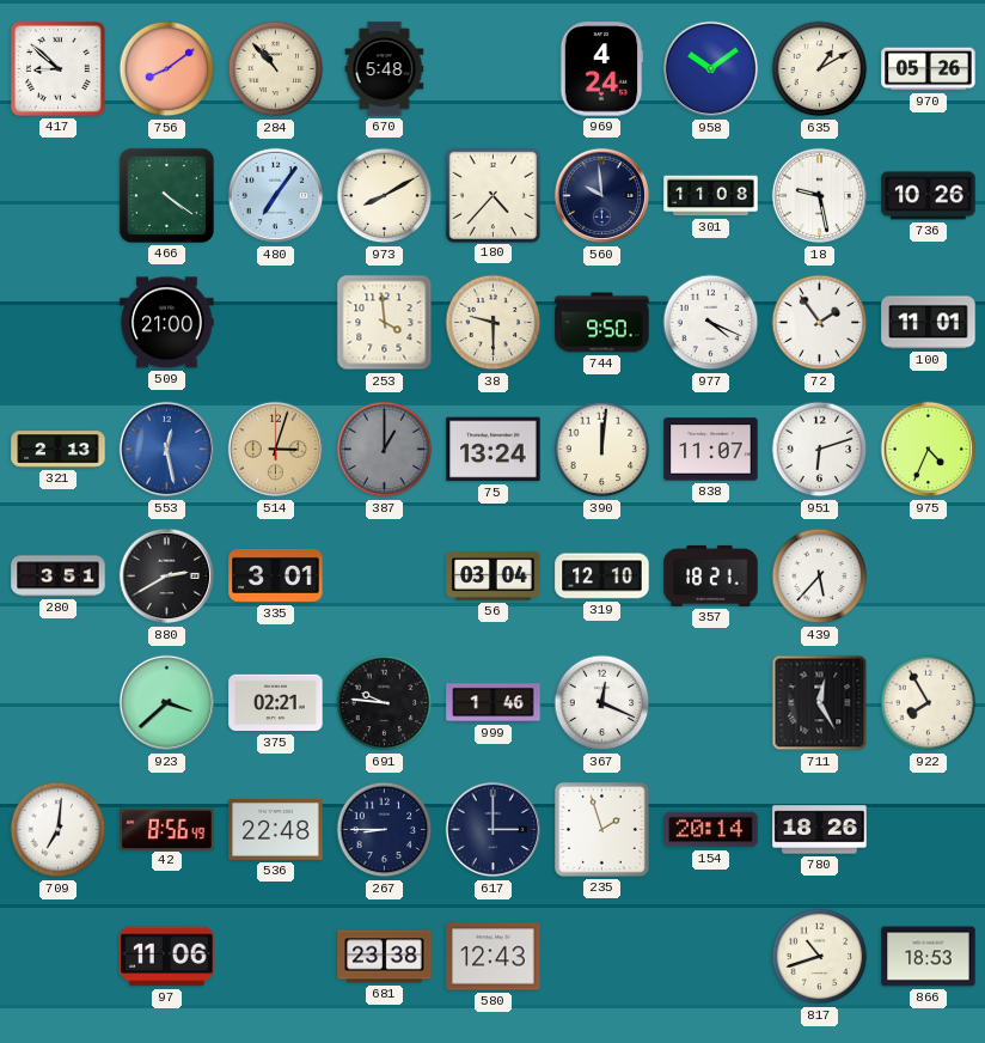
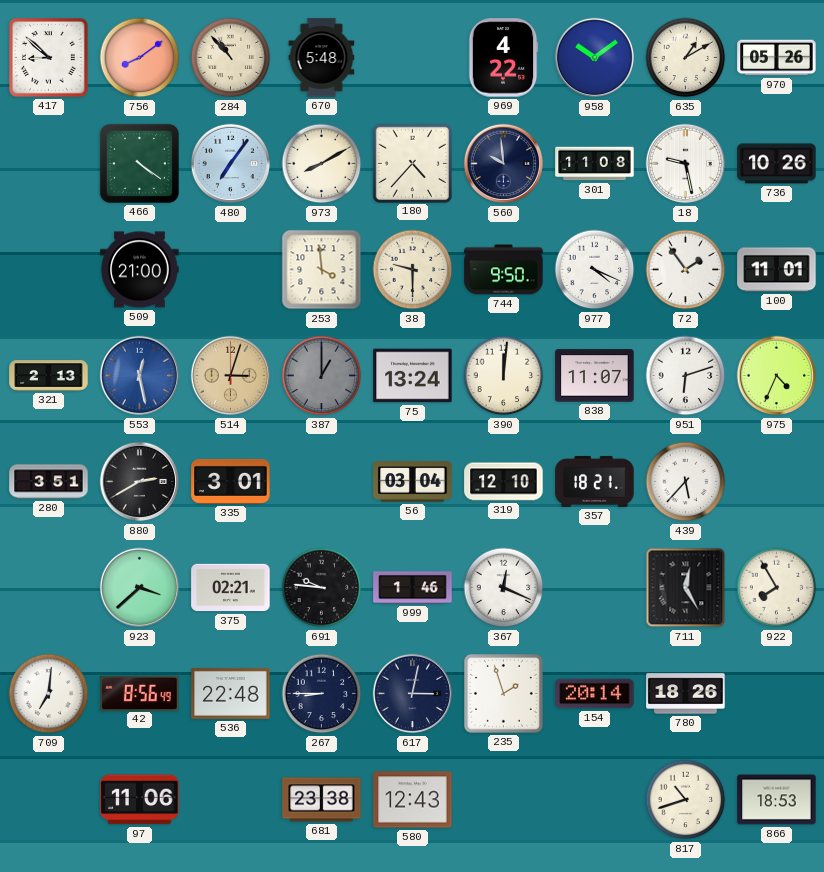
969: 4:24 -> 4:22
617: 3:00 -> 3:02
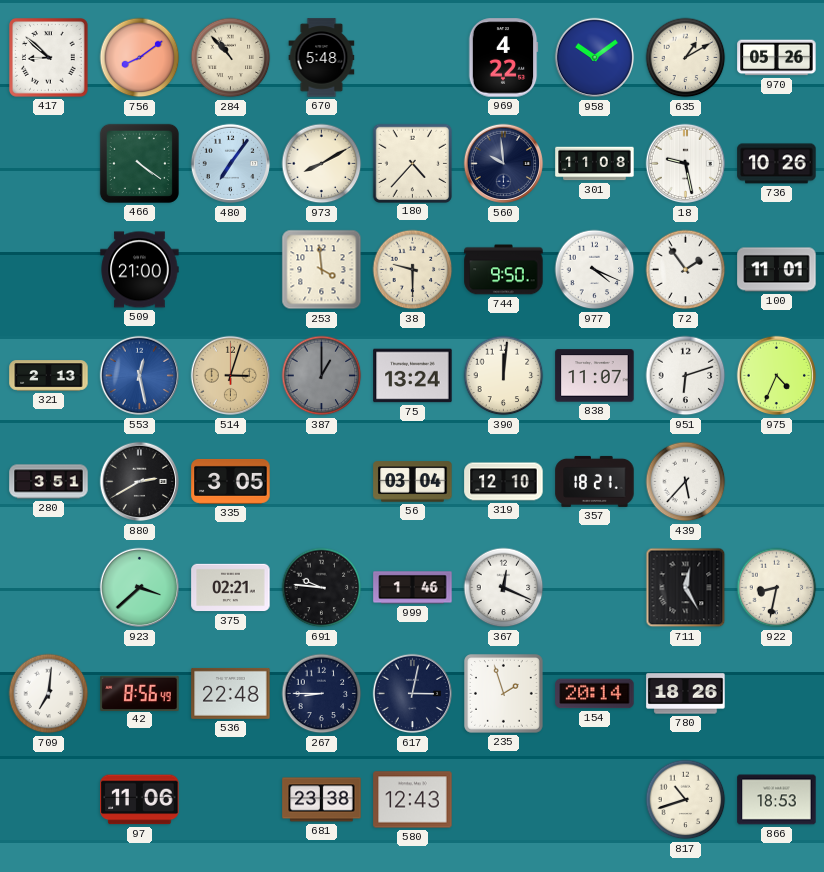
335: 3:01 -> 3:05
922: 7:55 -> 8:32
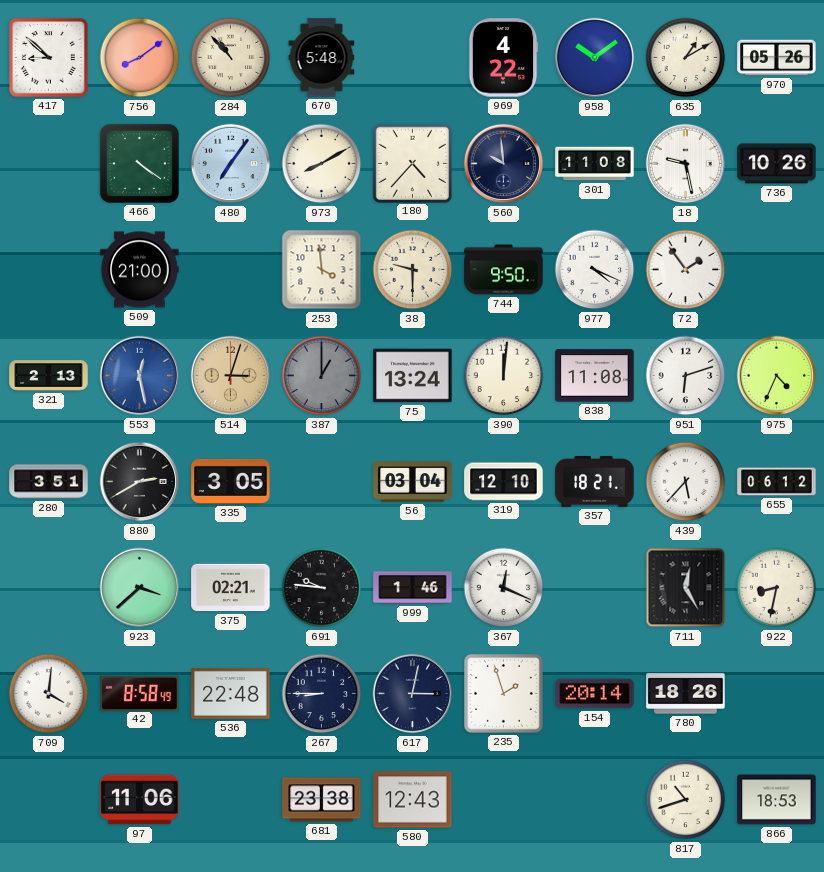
100: 11:01 -> none
838: 11:07 -> 11:08
655: none -> 06:12
709: 7:01 -> 4:01
42: 8:56 -> 8:58
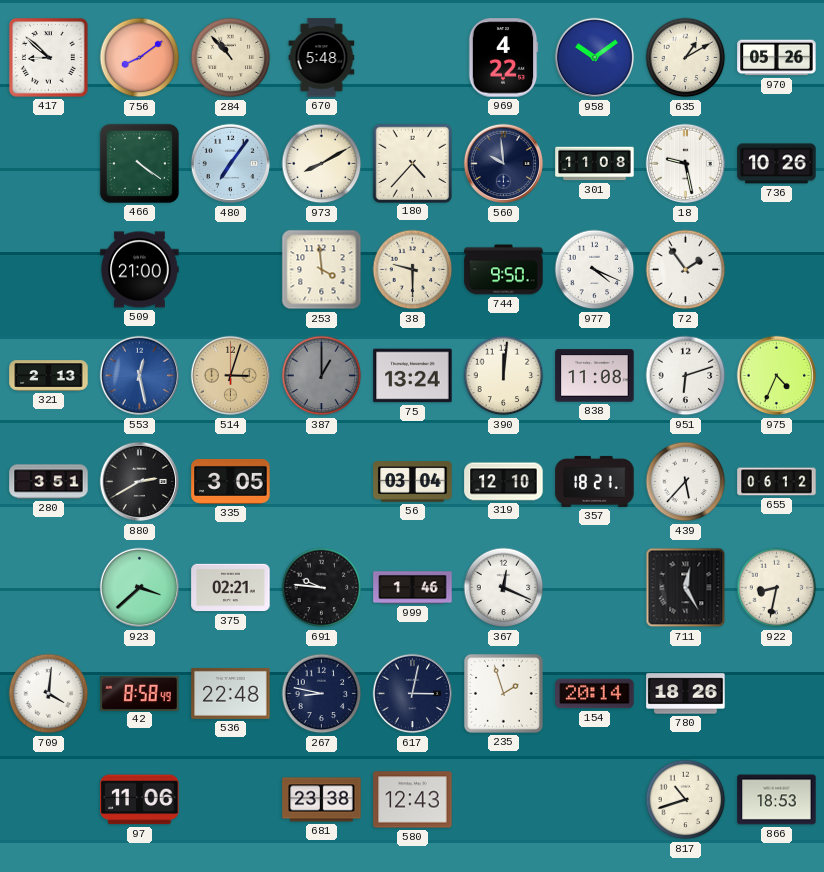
267: 8:45 -> 8:47
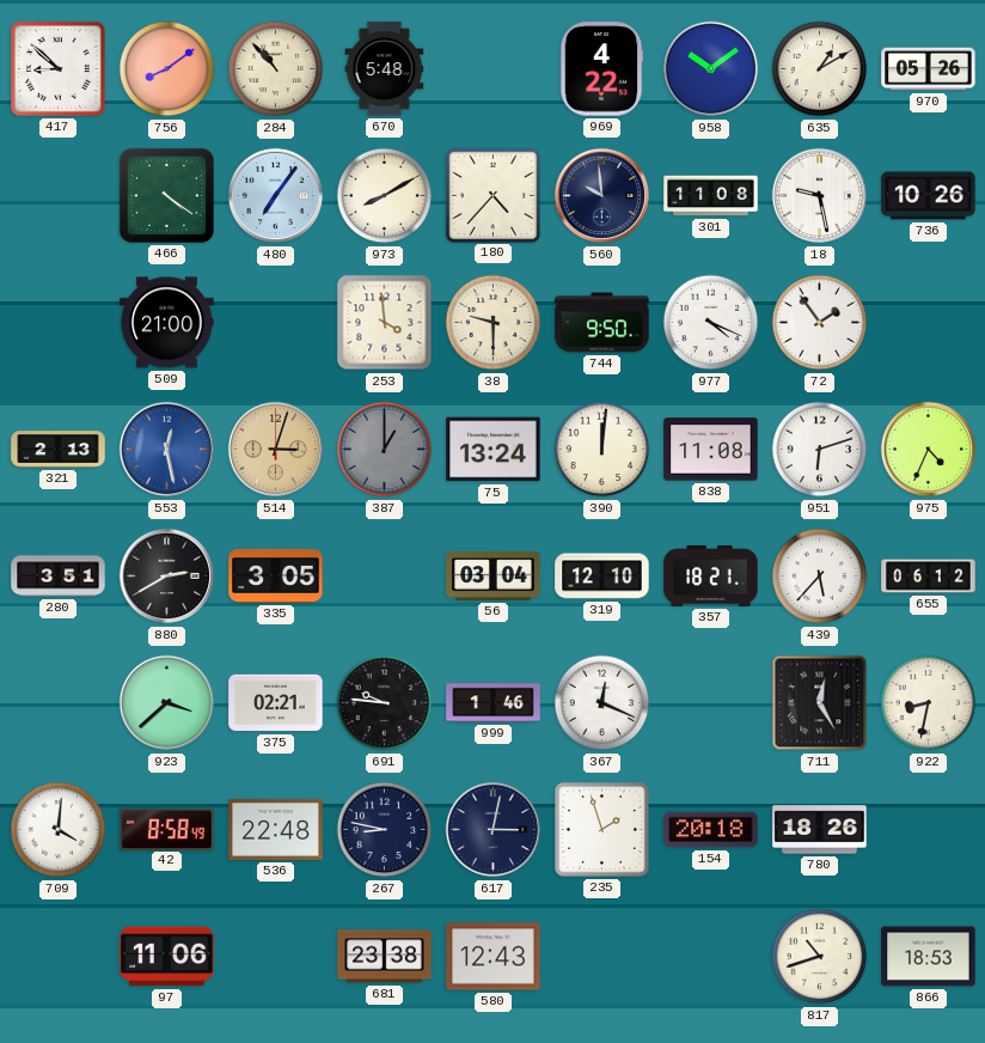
154: 20:14 -> 20:18
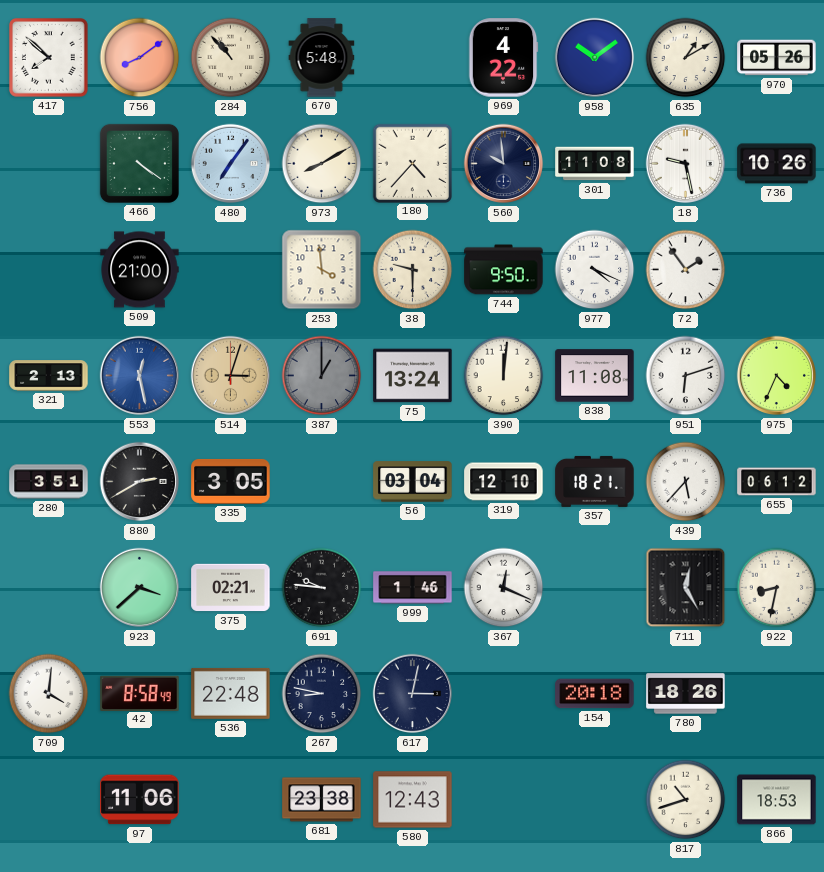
417: 8:52 -> 7:52
235: 1:57 -> none
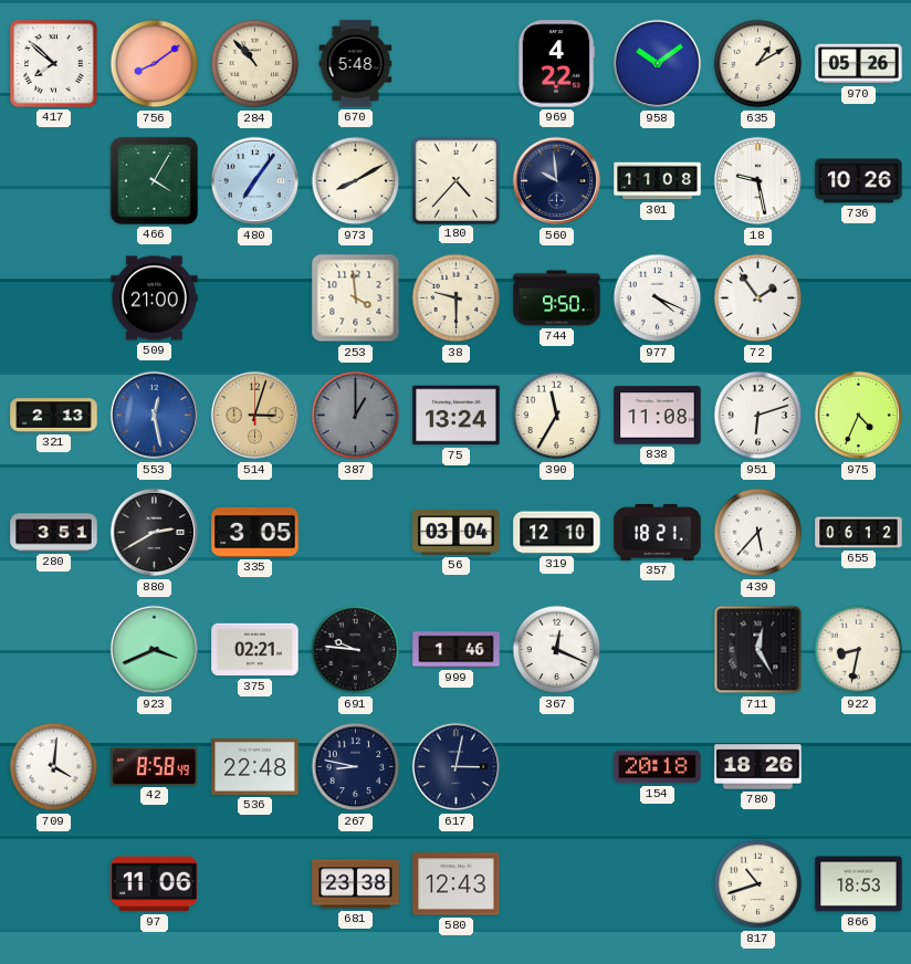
466: 4:21 -> 4:05
390: 12:01 -> 11:35
923: 3:38 -> 3:41
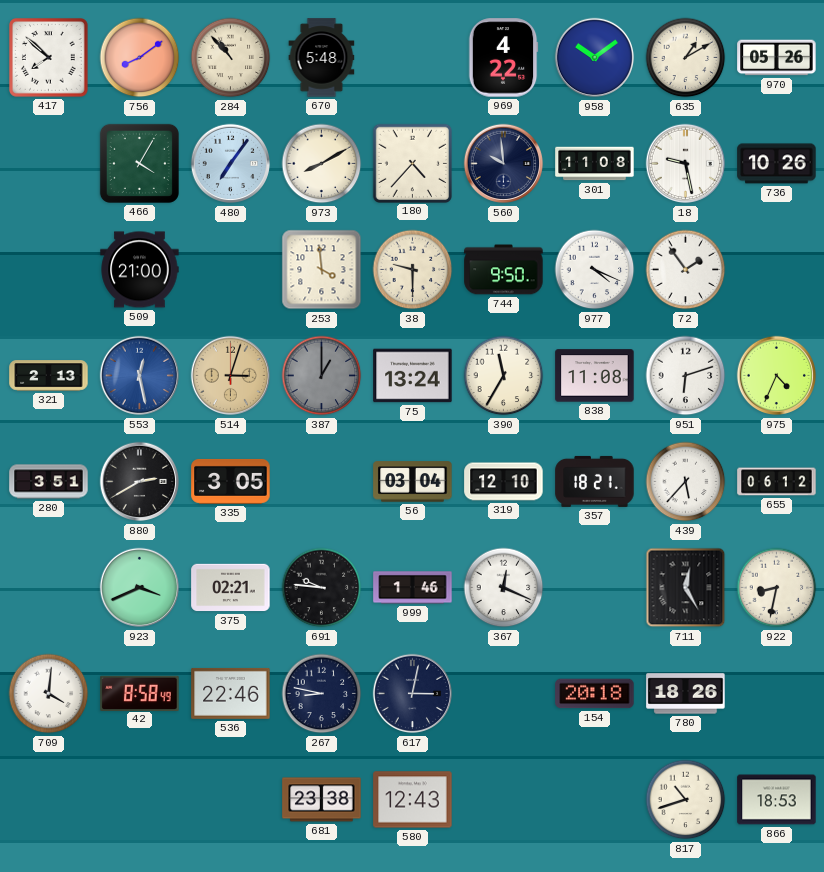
536: 22:48 -> 22:46
97: 11:06 -> none
